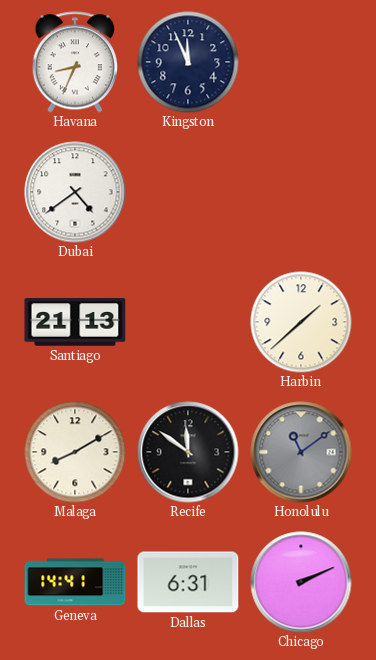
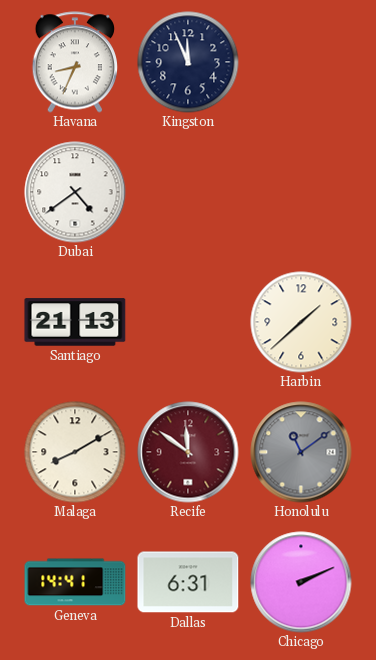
Recife dial: black -> burgundy
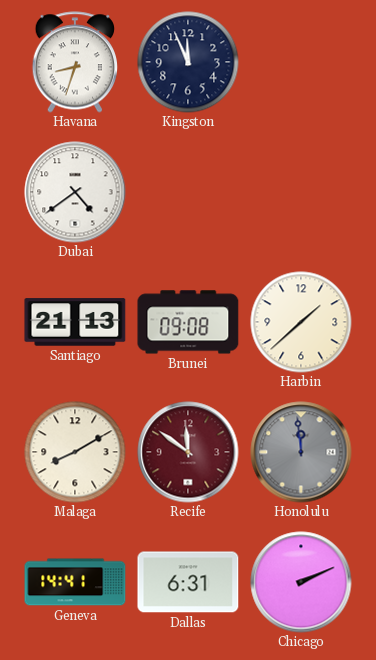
Havana: 8:34 -> 8:33
Brunei: none -> 09:08
Honolulu: 11:09 -> 11:59
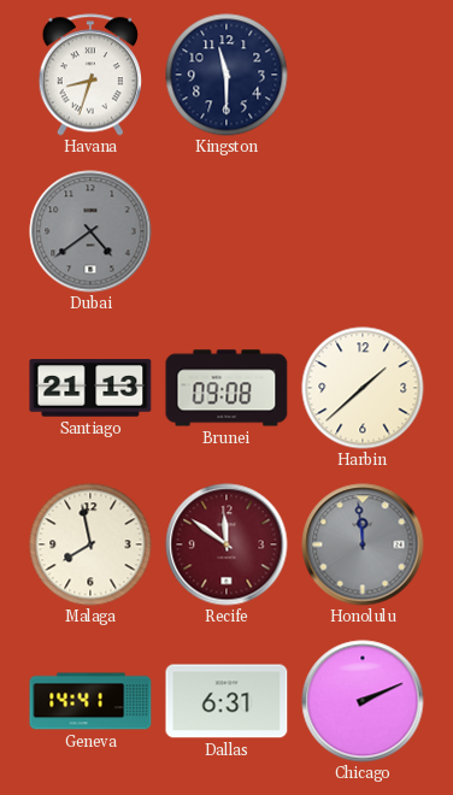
Kingston: 11:56 -> 11:30
Dubai dial: white -> grey
Malaga: 8:10 -> 7:58
